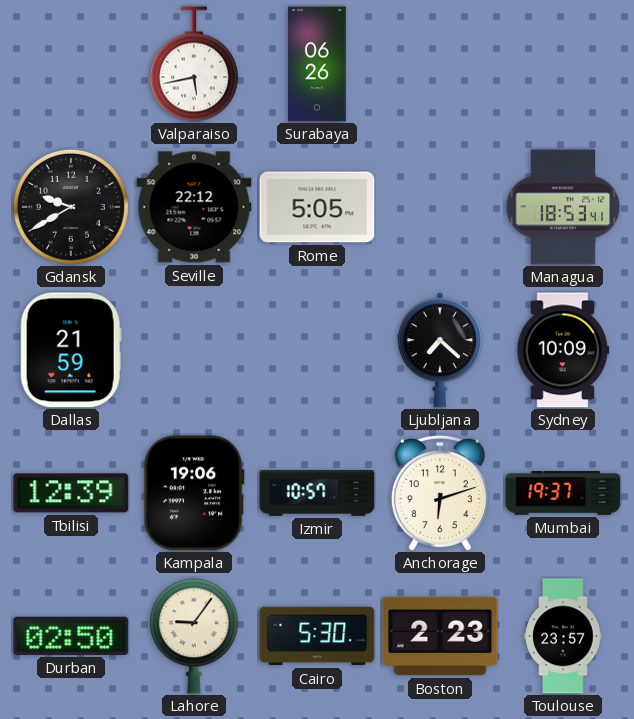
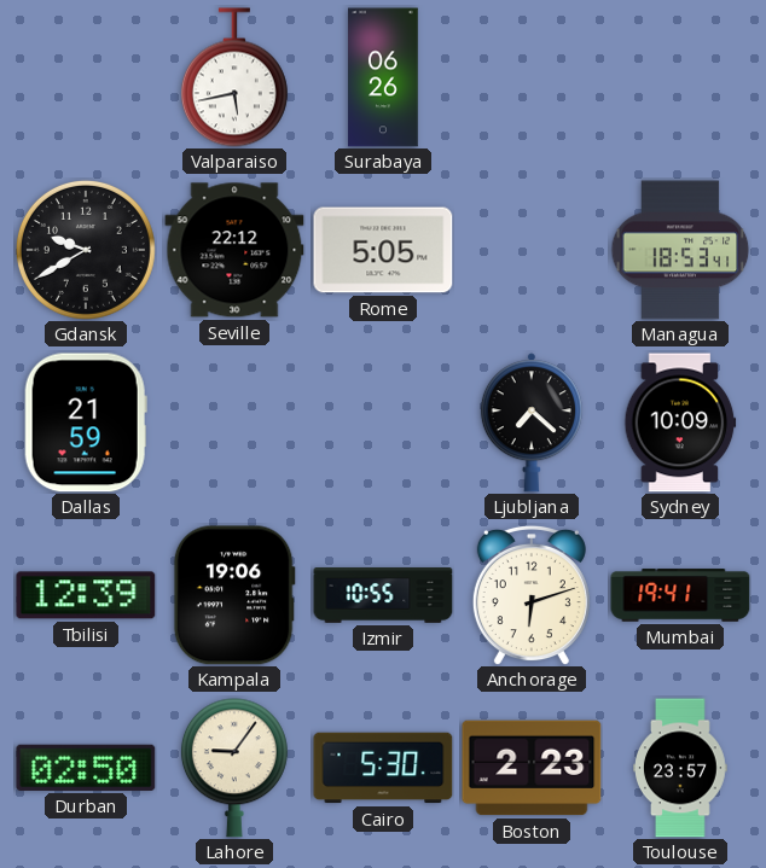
Izmir: 10:57 -> 10:55
Mumbai: 19:37 -> 19:41
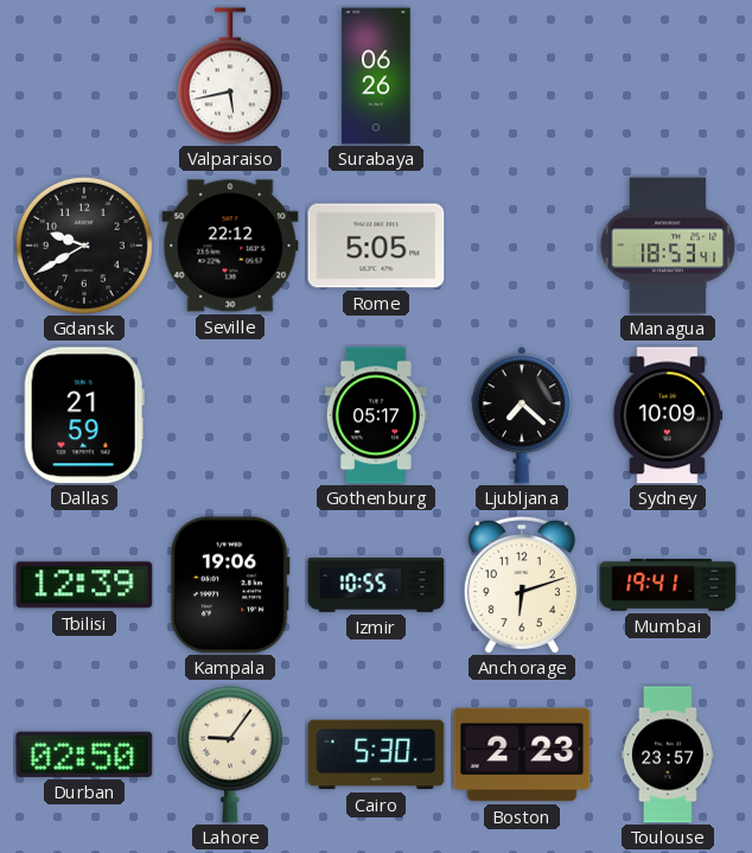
Gothenburg: none -> 05:17
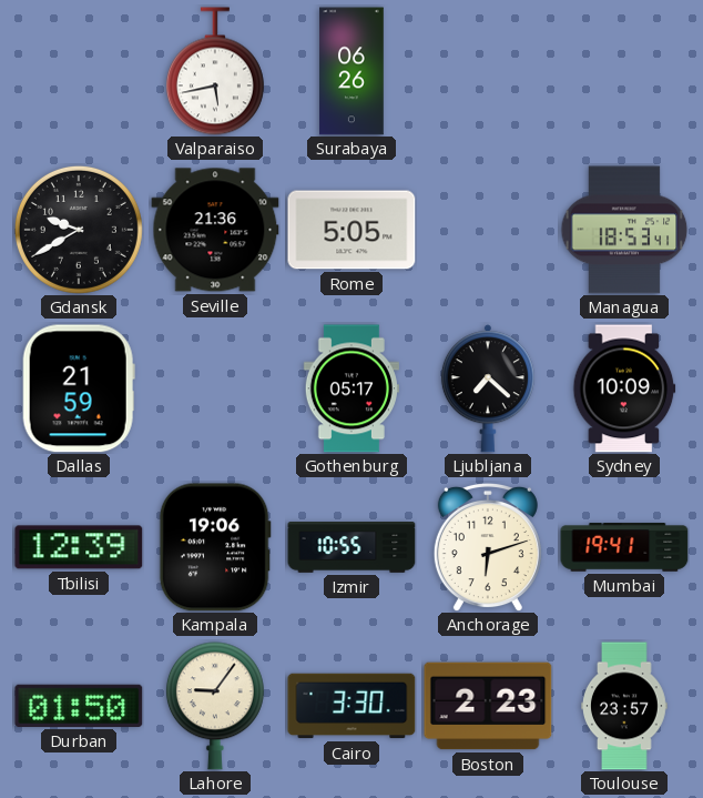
Seville: 22:12 -> 21:36
Durban: 02:50 -> 01:50
Cairo: 5:30 -> 3:30
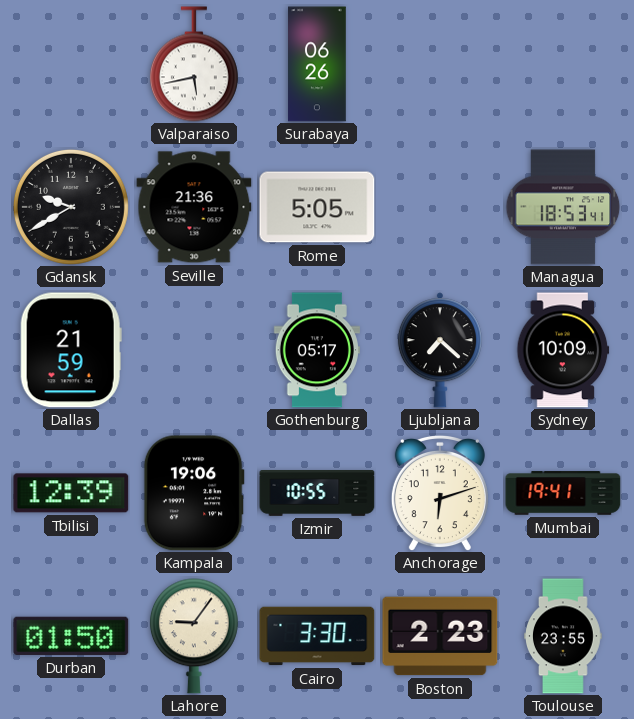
Toulouse: 23:57 -> 23:55
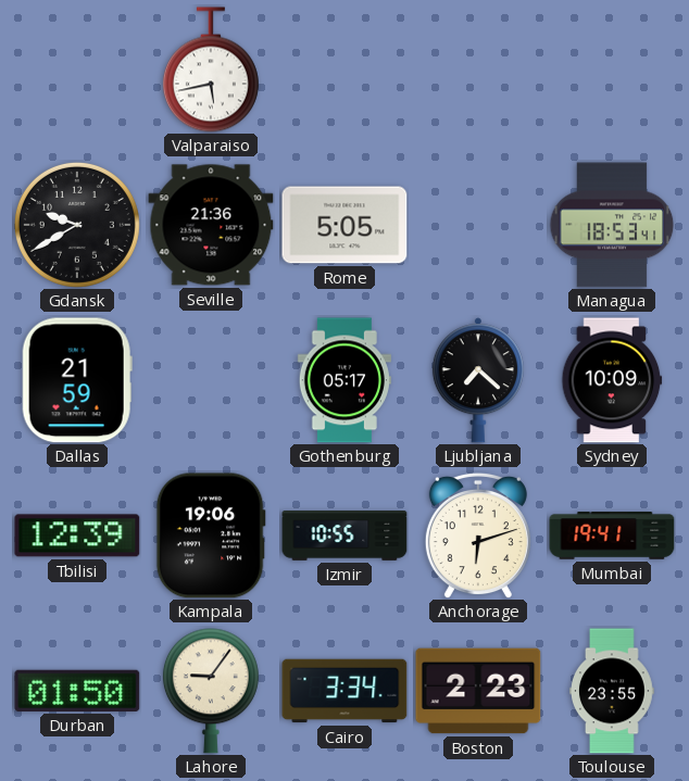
Surabaya: 06:26 -> none
Cairo: 3:30 -> 3:34
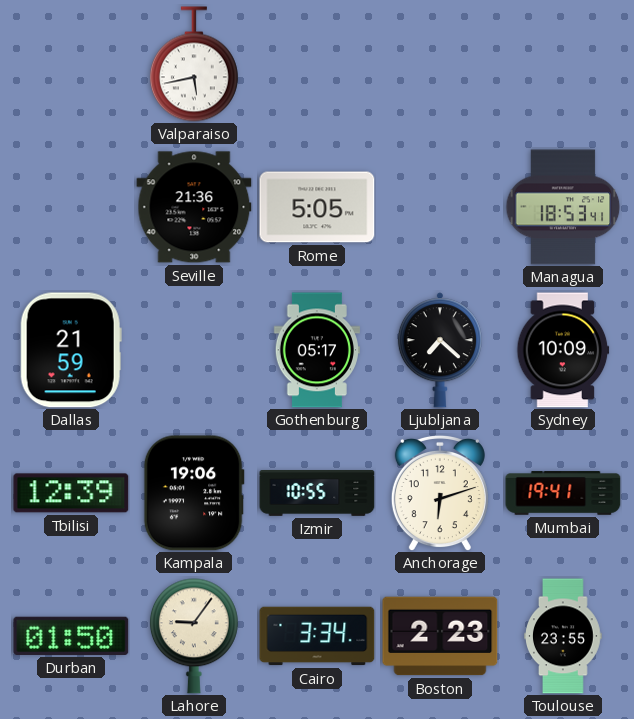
Gdansk: 9:40 -> none
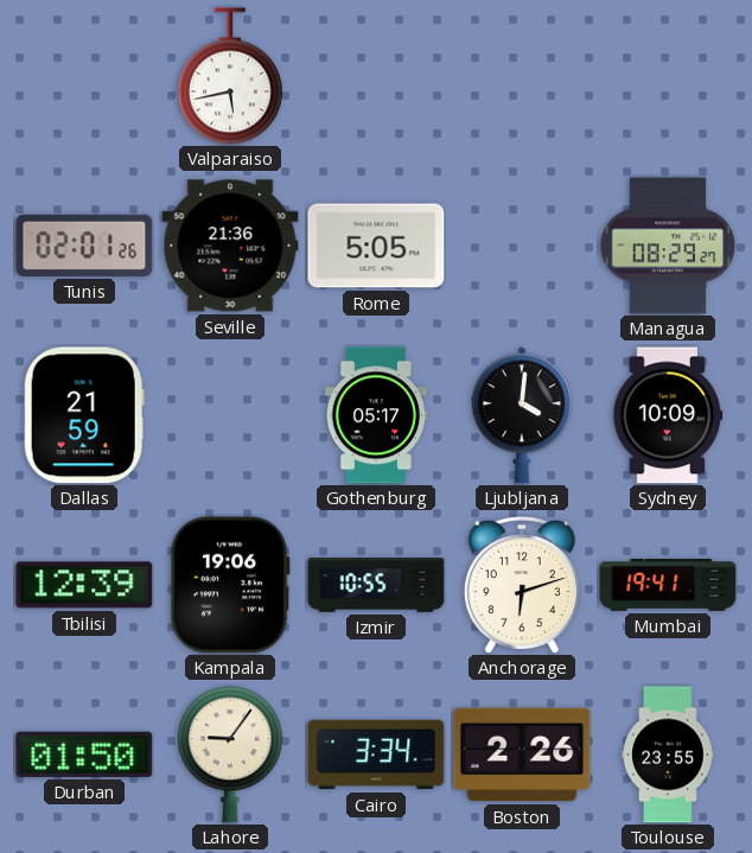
Tunis: none -> 02:01
Managua: 18:53 -> 08:29
Ljubljana: 7:22 -> 4:01
Boston: 2:23 -> 2:26
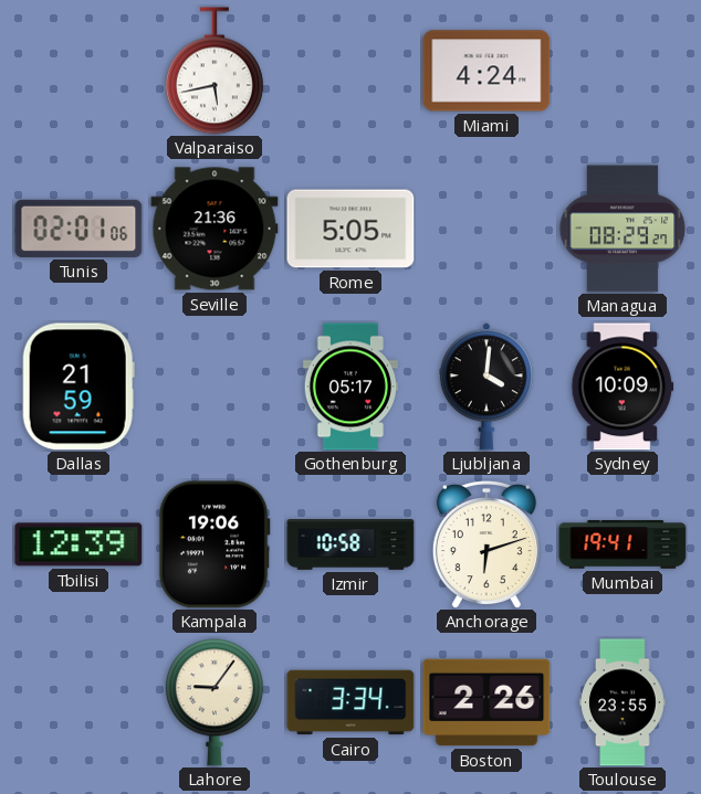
Miami: none -> 4:24
Tunis: 02:01:26 -> 02:01:06
Izmir: 10:55 -> 10:58
Durban: 01:50 -> none
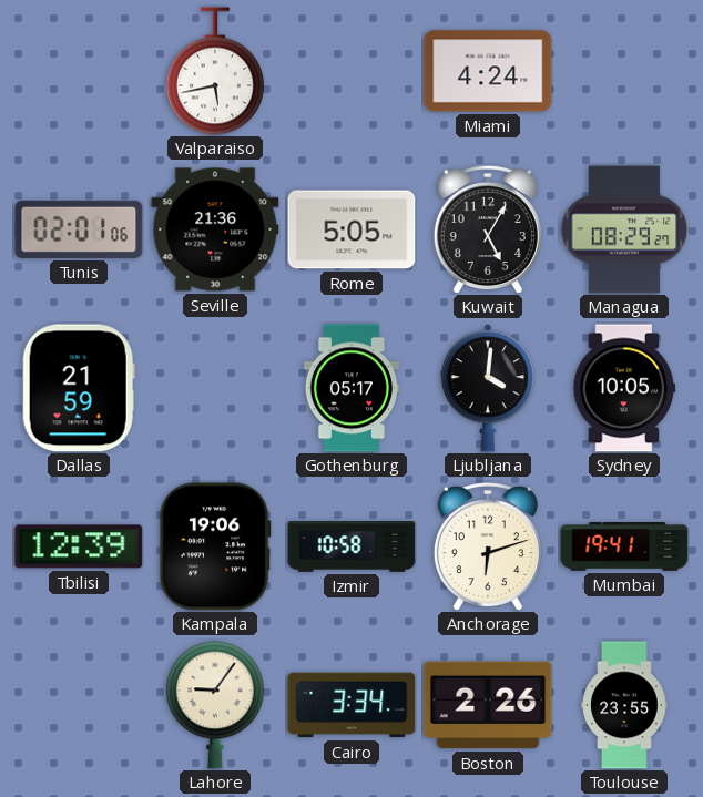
Kuwait: none -> 5:05
Sydney: 10:09 -> 10:05
